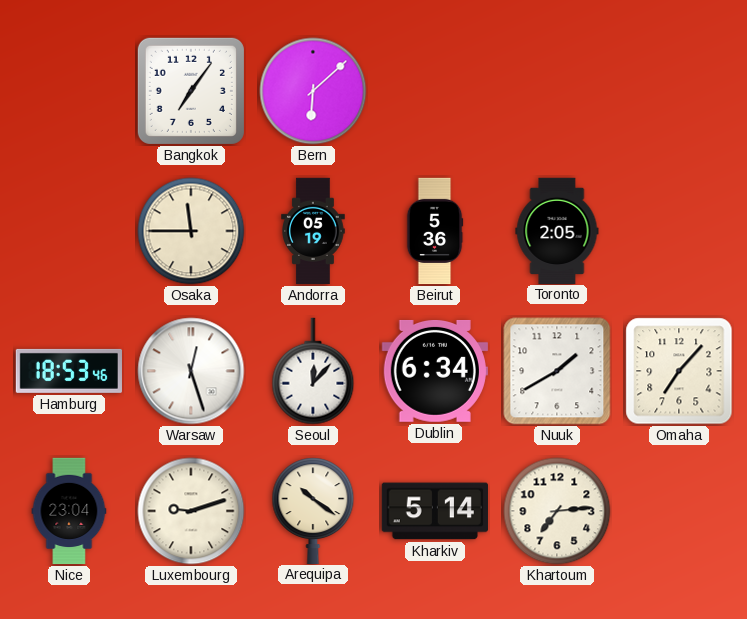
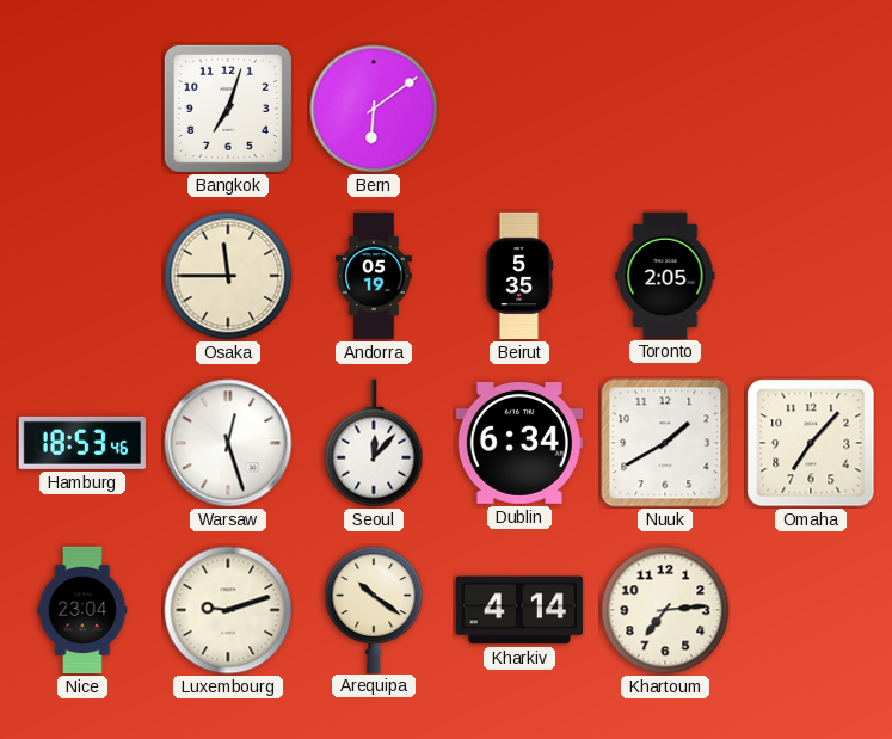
Bangkok: 7:06 -> 7:03
Bern: 6:08 -> 6:09
Beirut: 5:36 -> 5:35
Kharkiv: 5:14 -> 4:14
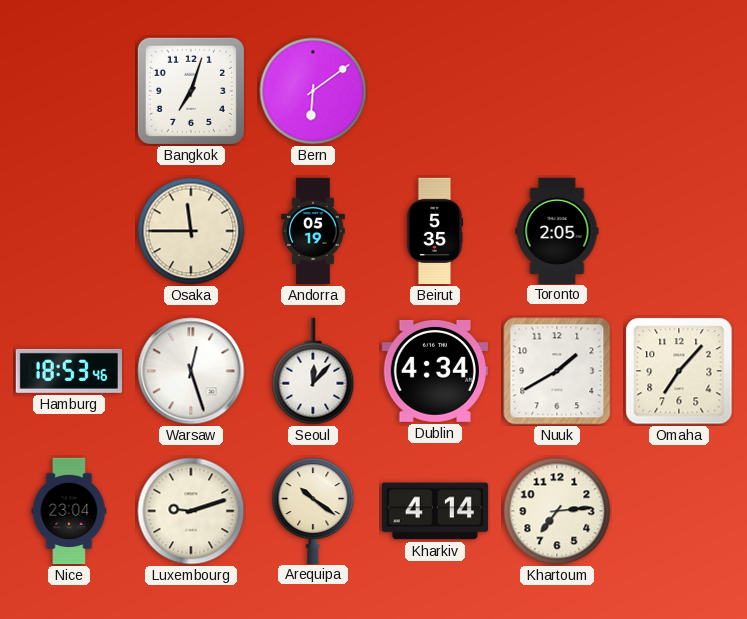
Dublin: 6:34 -> 4:34
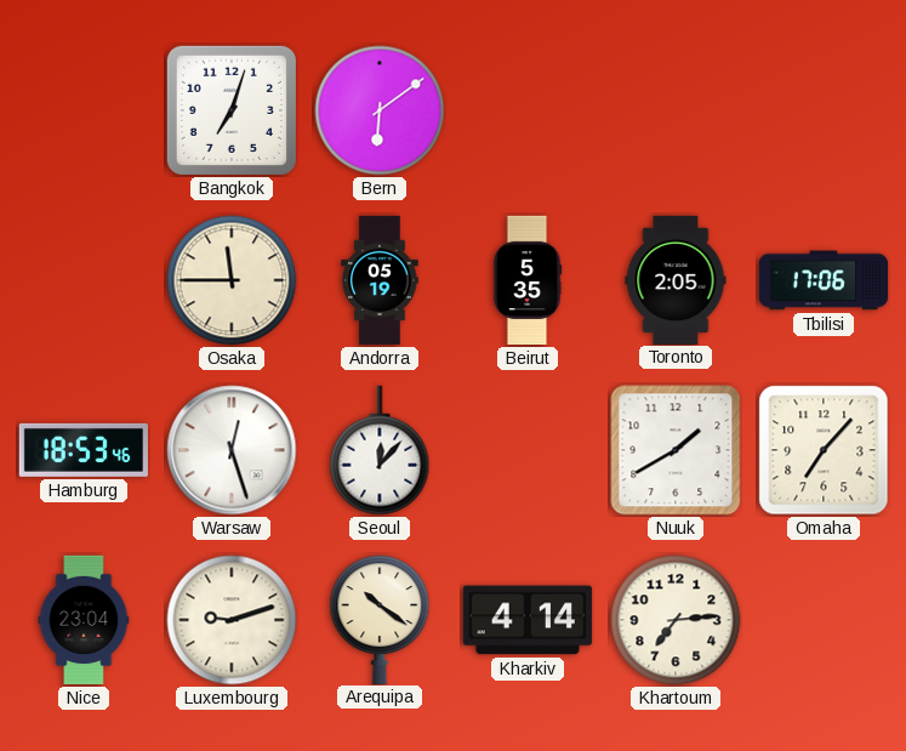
Tbilisi: none -> 17:06
Dublin: 4:34 -> none
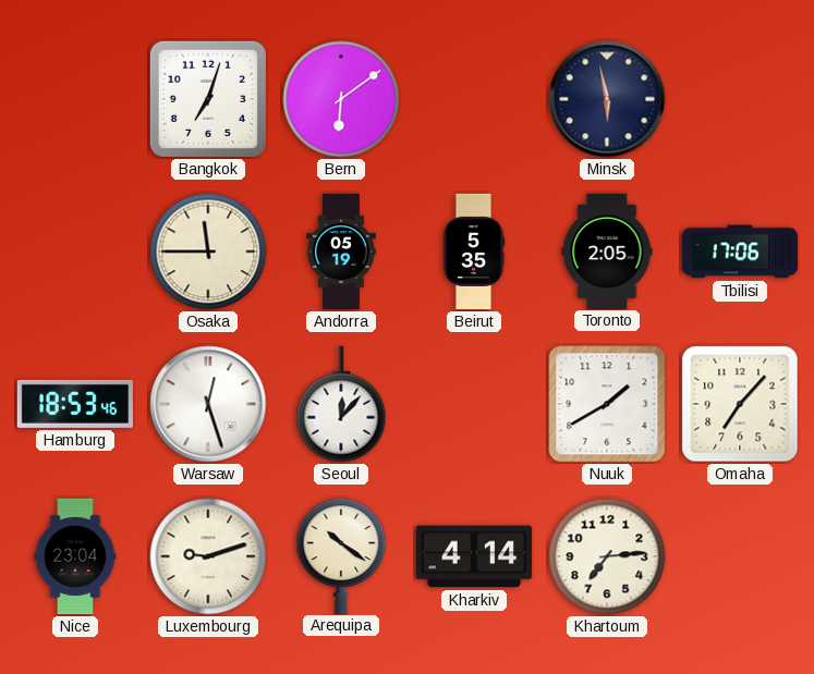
Minsk: none -> 5:58
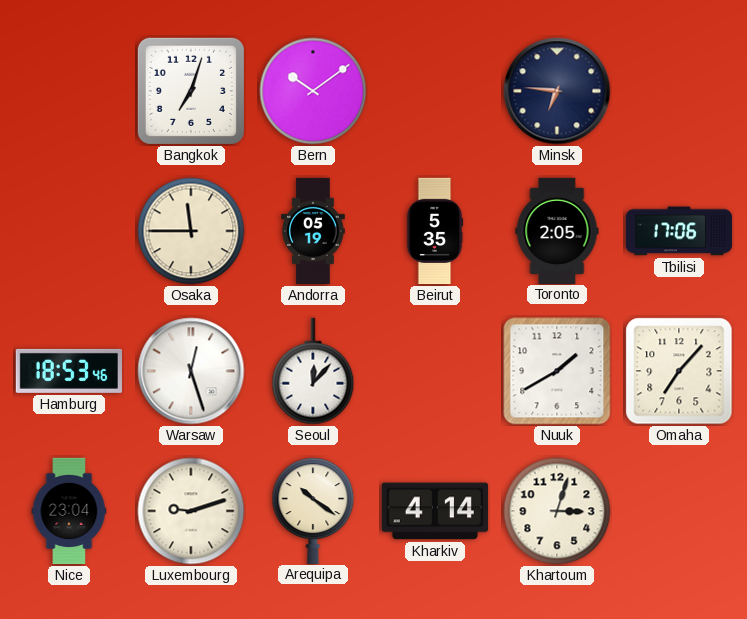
Bern: 6:09 -> 10:09
Minsk: 5:58 -> 6:46
Khartoum: 7:14 -> 3:03
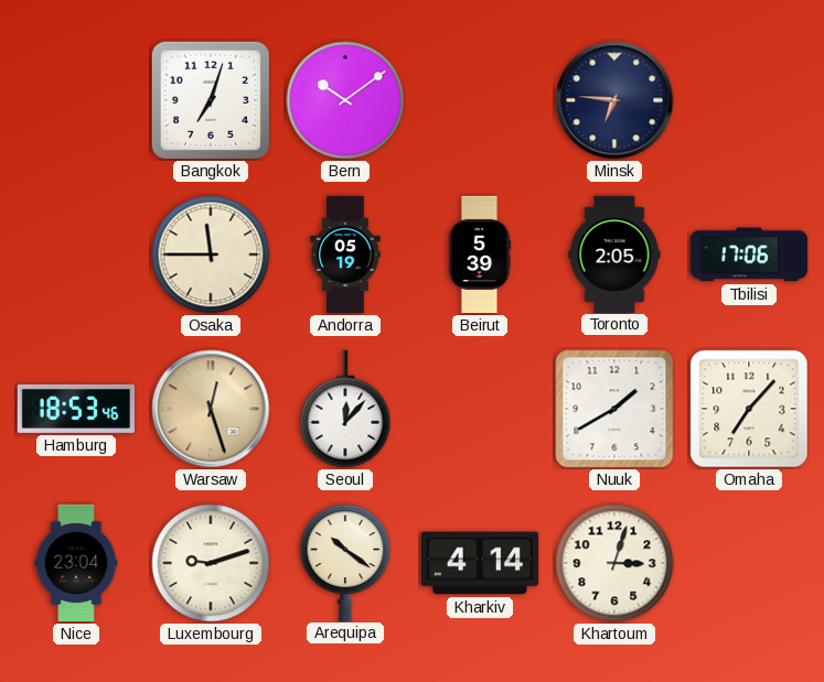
Beirut: 5:35 -> 5:39
Warsaw dial: white -> champagne
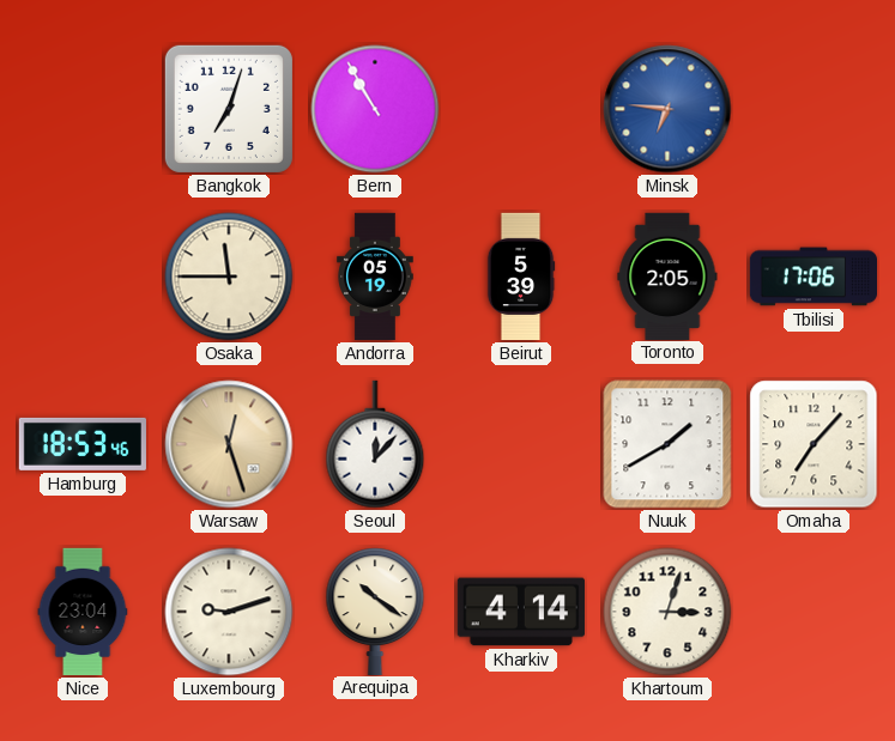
Bern: 10:09 -> 10:55
Minsk dial: navy -> blue
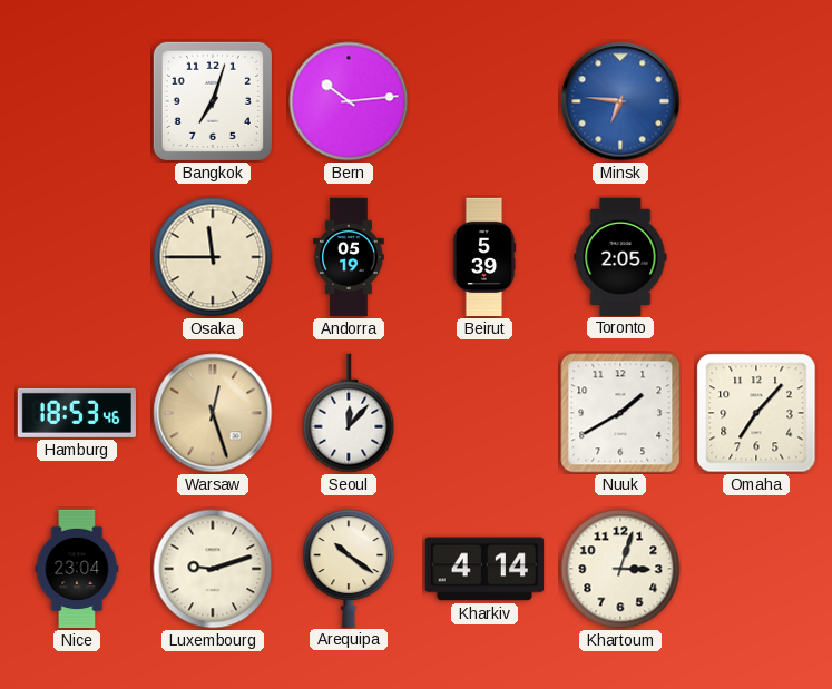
Bern: 10:55 -> 10:14
Tbilisi: 17:06 -> none
